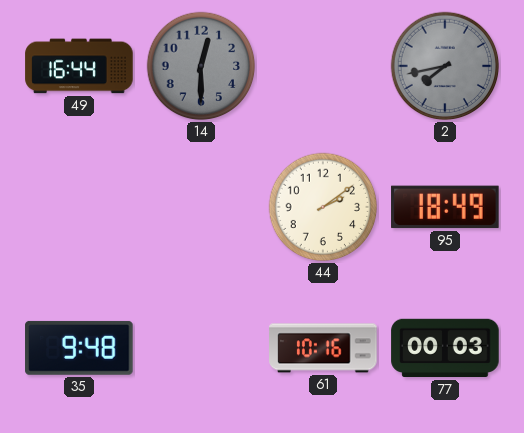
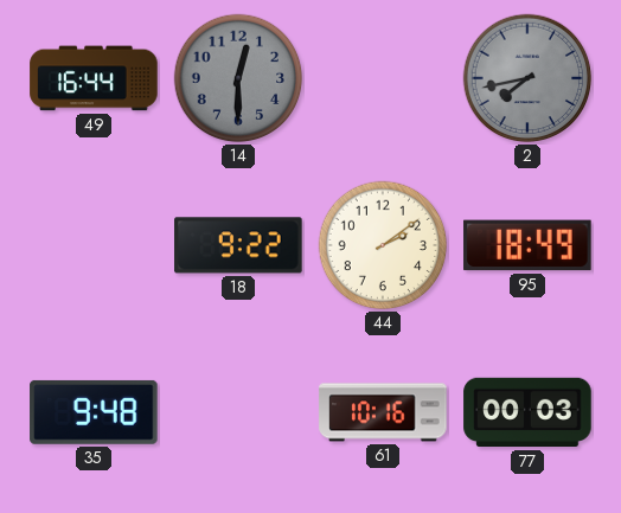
18: none -> 9:22
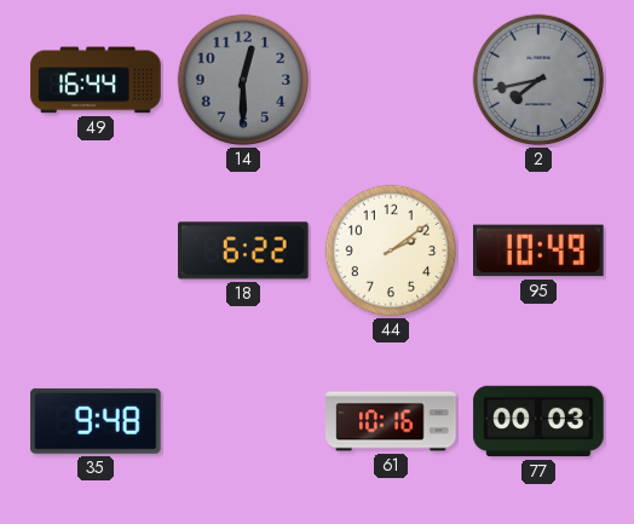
18: 9:22 -> 6:22
95: 18:49 -> 10:49
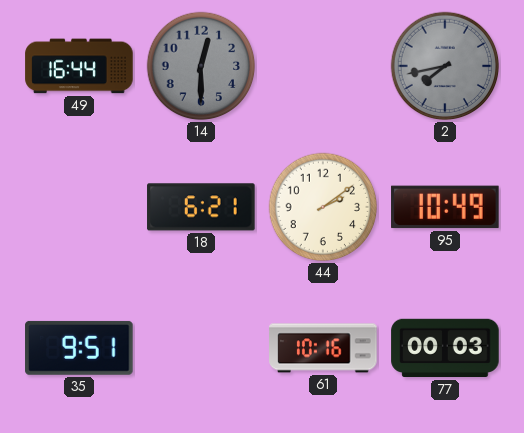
18: 6:22 -> 6:21
35: 9:48 -> 9:51
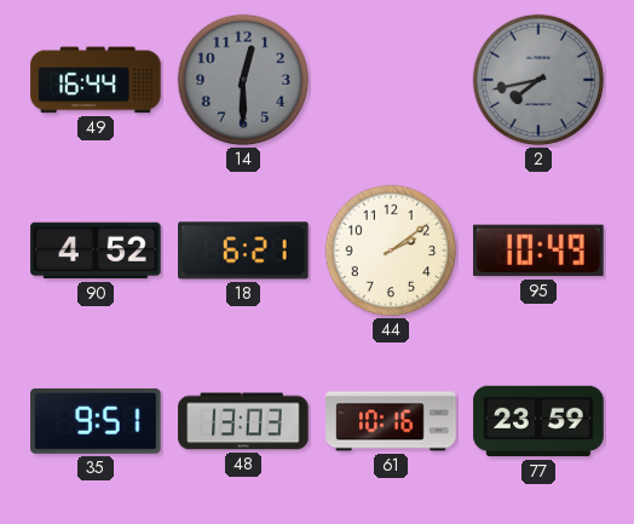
90: none -> 4:52
48: none -> 13:03
77: 00:03 -> 23:59
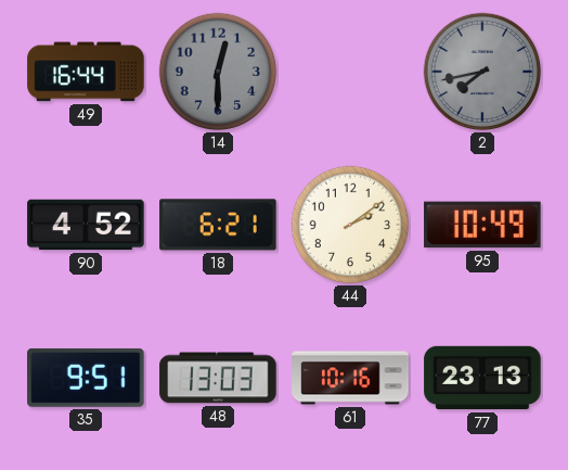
77: 23:59 -> 23:13
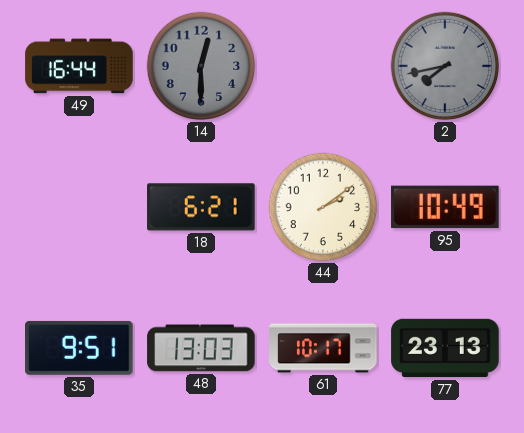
90: 4:52 -> none
61: 10:16 -> 10:17
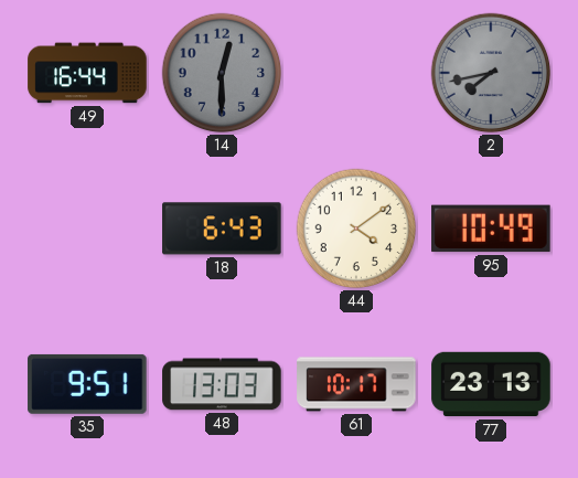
18: 6:21 -> 6:43
44: 2:09 -> 4:09
